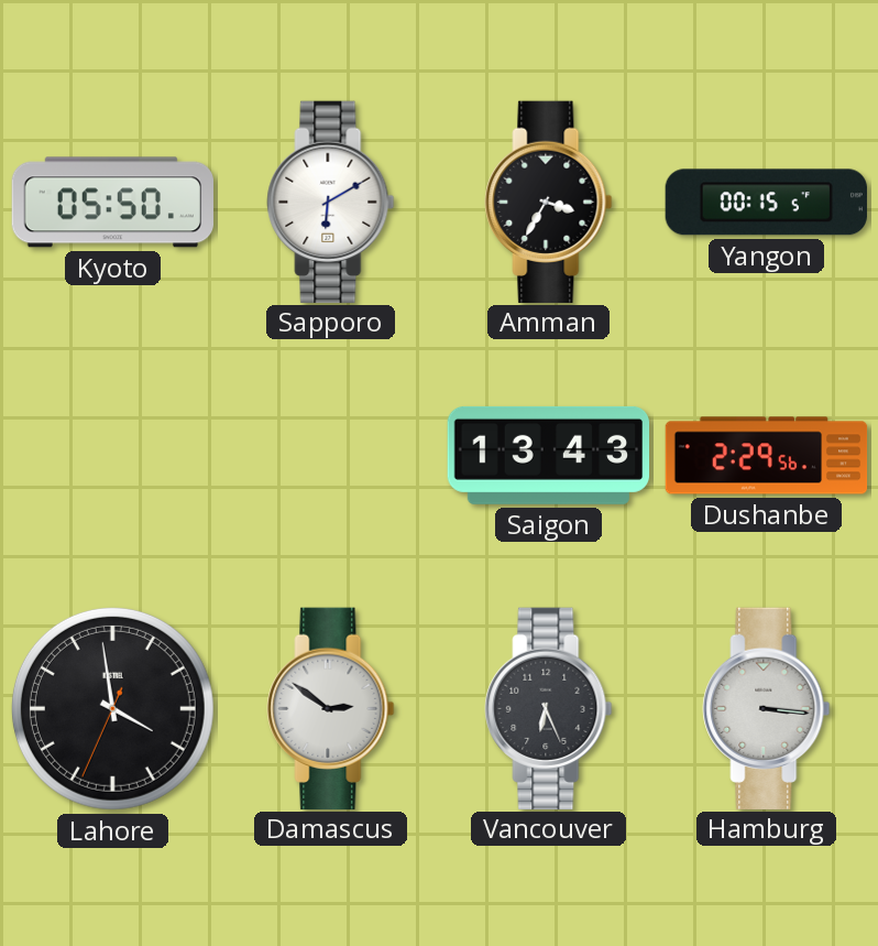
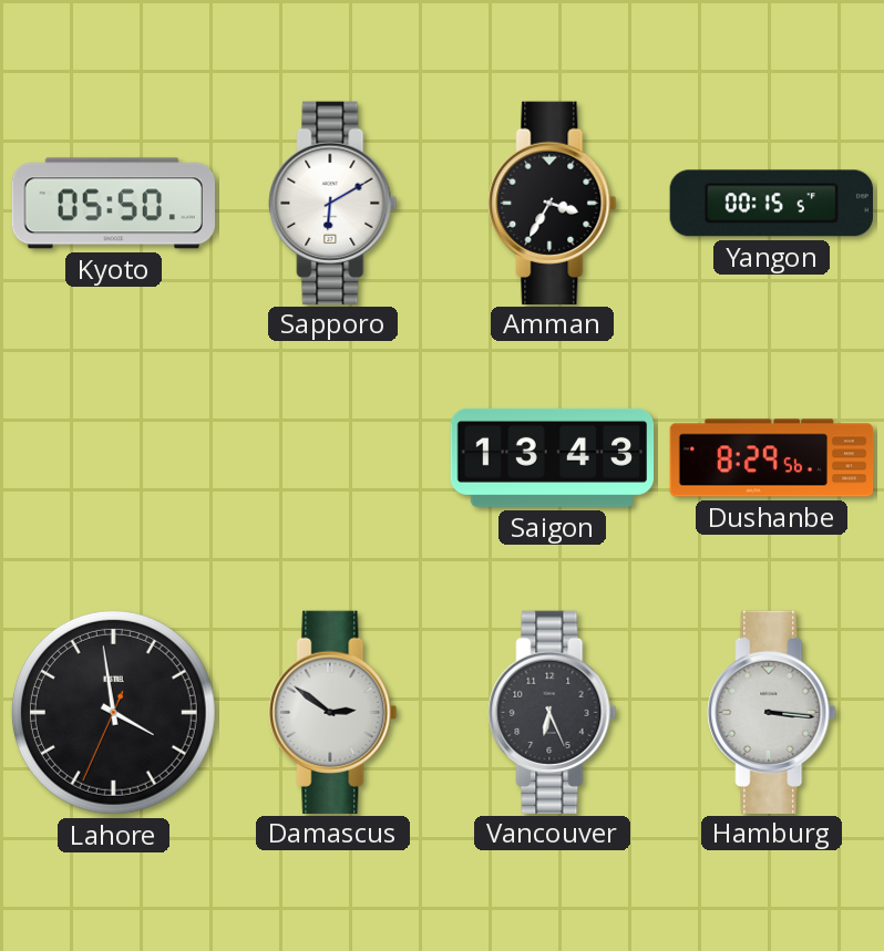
Dushanbe: 2:29 -> 8:29
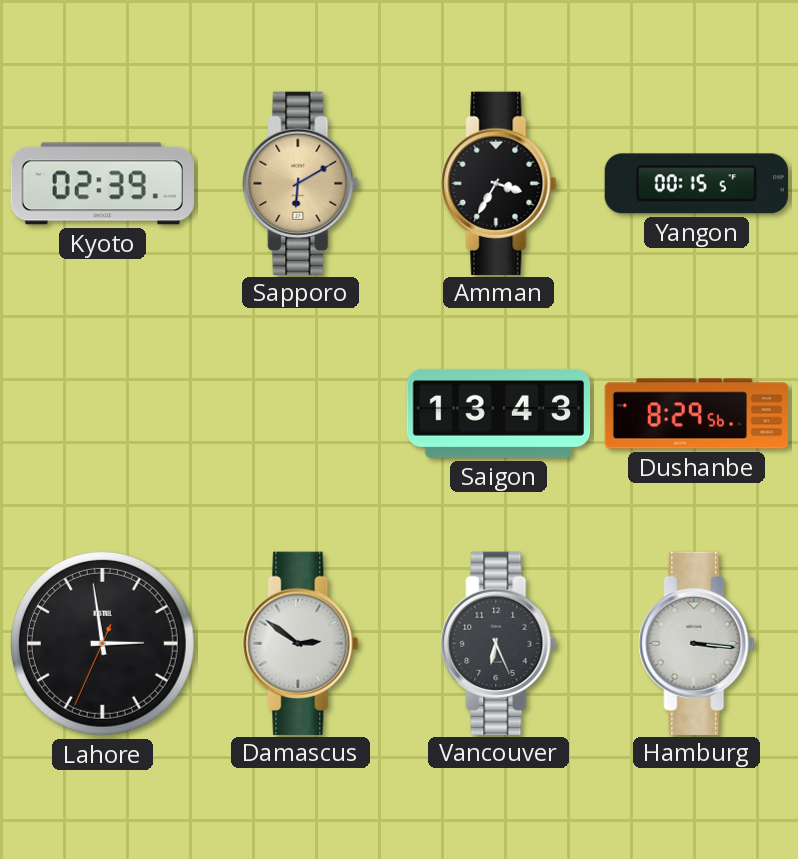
Kyoto: 05:50 -> 02:39
Sapporo dial: white -> champagne
Lahore: 3:58 -> 2:58
